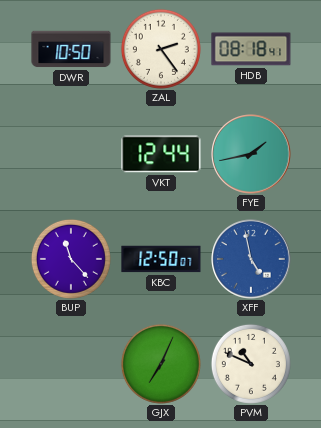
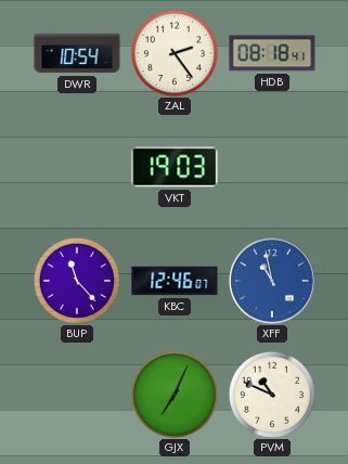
DWR: 10:50 -> 10:54
VKT: 12:44 -> 19:03
FYE: 1:43 -> none
KBC: 12:50 -> 12:46
XFF: 4:58 -> 10:58
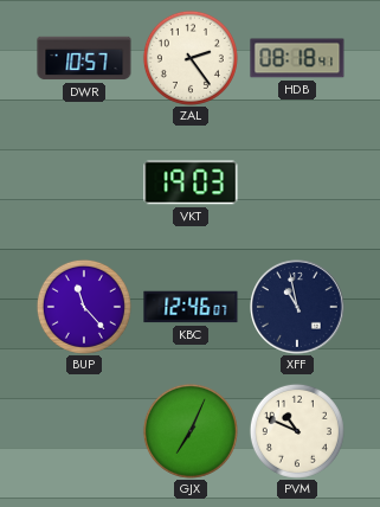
DWR: 10:54 -> 10:57
XFF dial: blue -> navy
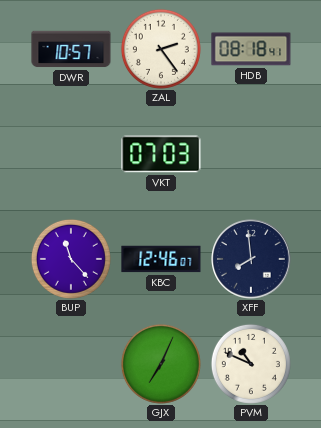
VKT: 19:03 -> 07:03
XFF: 10:58 -> 7:59
